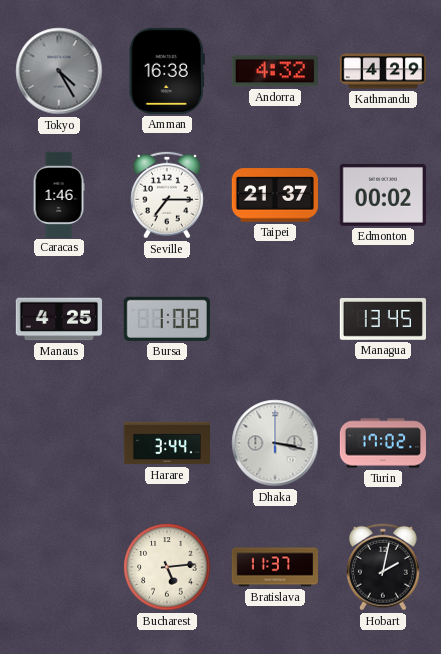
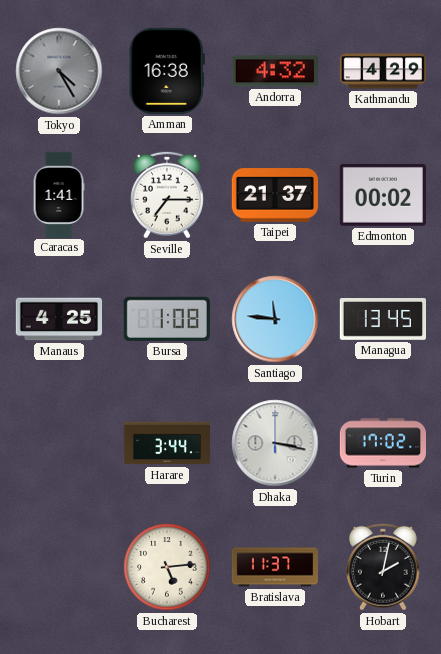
Caracas: 1:46 -> 1:41
Santiago: none -> 11:46
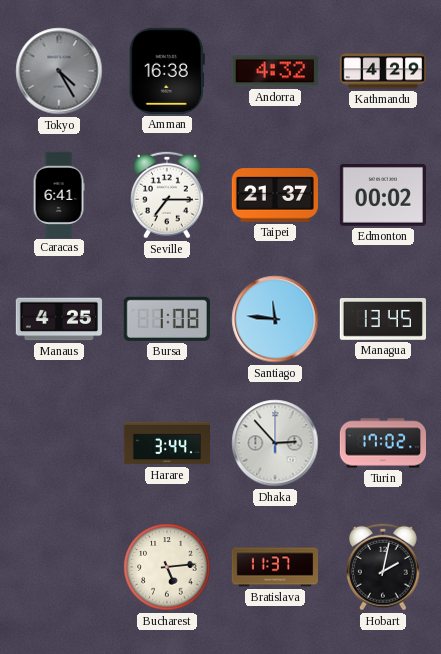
Caracas: 1:41 -> 6:41
Dhaka: 3:17 -> 2:53
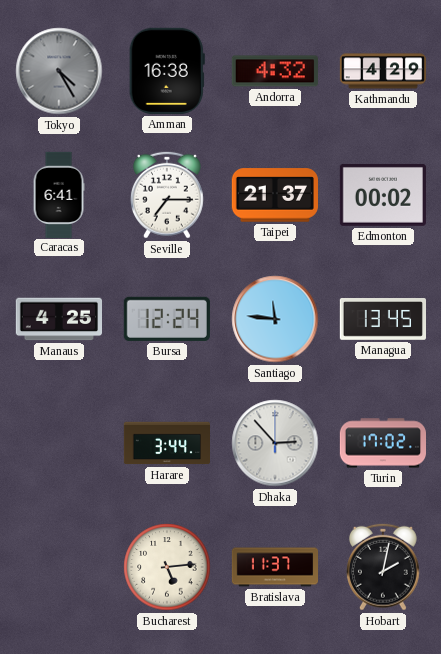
Bursa: 1:08 -> 12:24
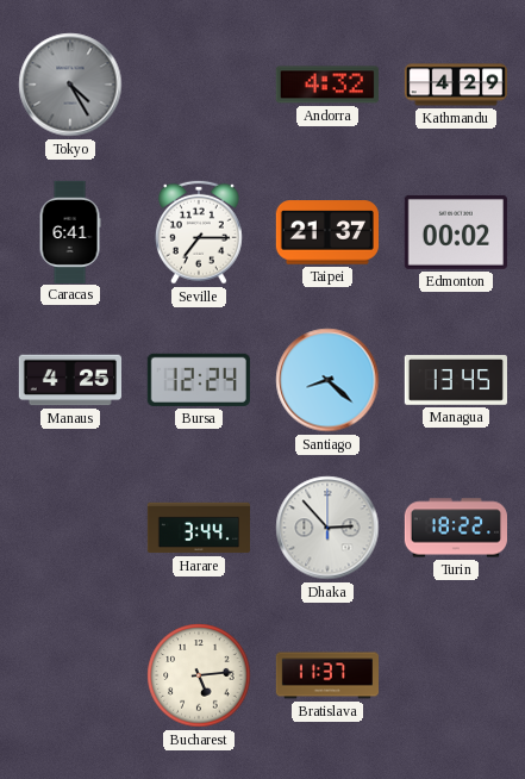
Amman: 16:38 -> none
Santiago: 11:46 -> 8:22
Turin: 17:02 -> 18:22
Hobart: 2:02 -> none
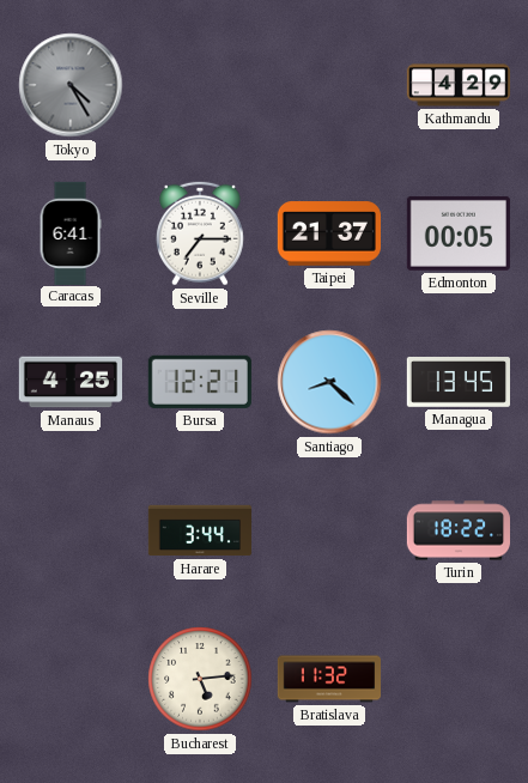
Andorra: 4:32 -> none
Edmonton: 00:02 -> 00:05
Bursa: 12:24 -> 12:21
Dhaka: 2:53 -> none
Bratislava: 11:37 -> 11:32
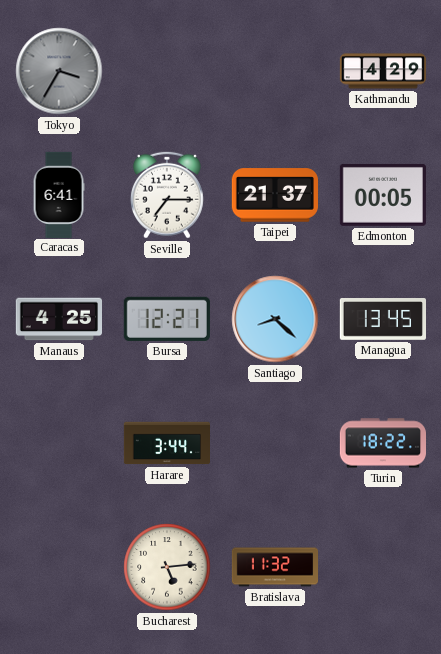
Tokyo: 4:25 -> 3:35
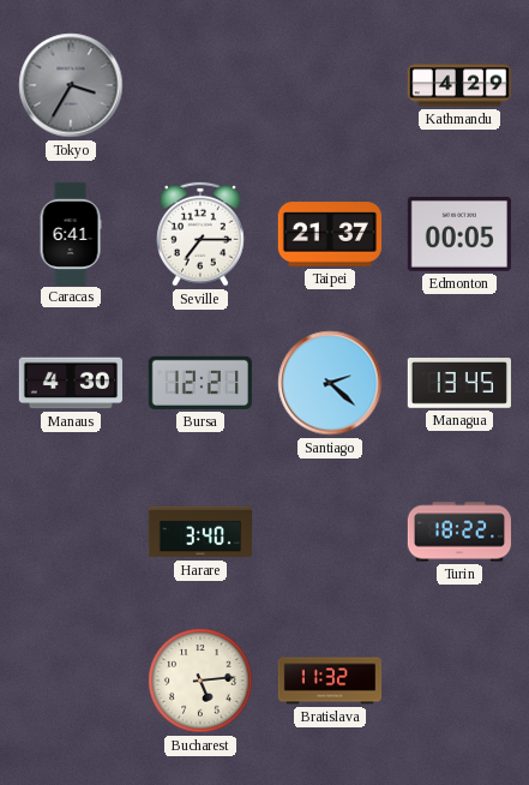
Manaus: 4:25 -> 4:30
Santiago: 8:22 -> 2:22
Harare: 3:44 -> 3:40
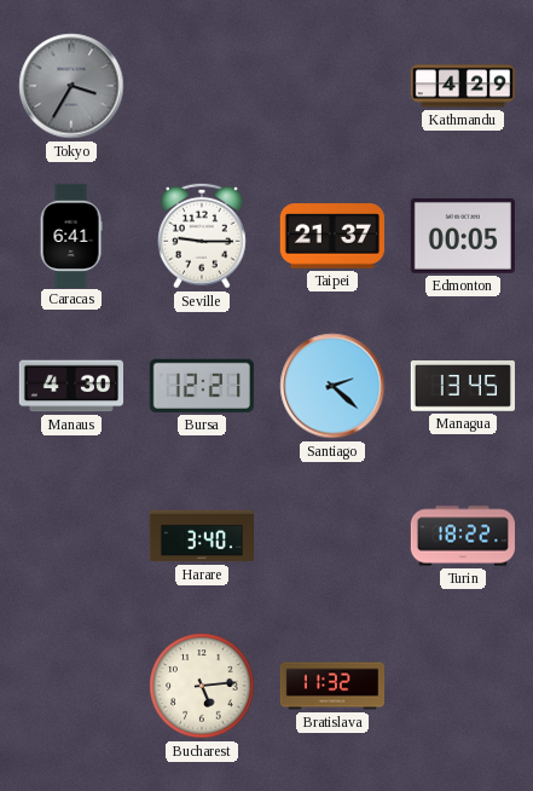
Seville: 7:15 -> 9:15
